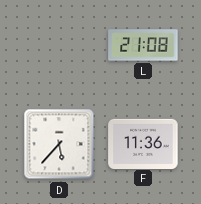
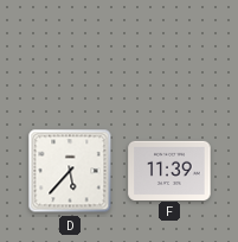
L: 21:08 -> none
F: 11:36 -> 11:39
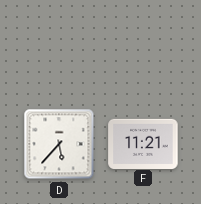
F: 11:39 -> 11:21
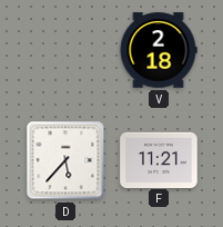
V: none -> 2:18
